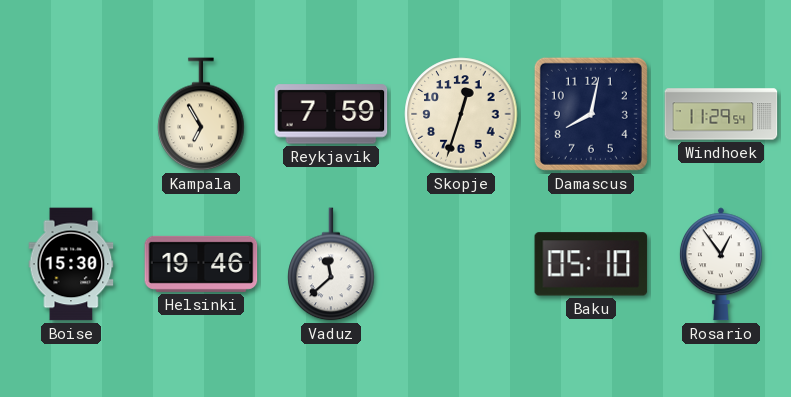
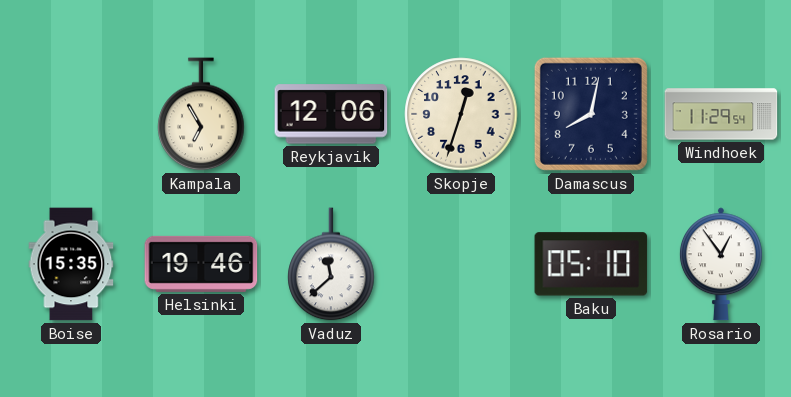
Reykjavik: 7:59 -> 12:06
Boise: 15:30 -> 15:35
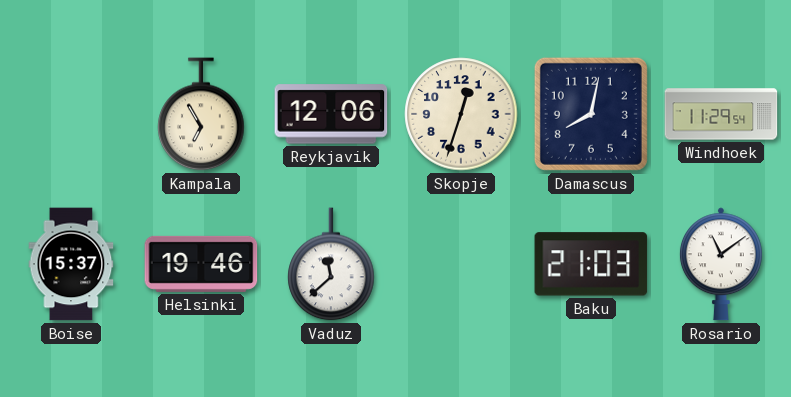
Boise: 15:35 -> 15:37
Baku: 05:10 -> 21:03
Rosario: 12:54 -> 11:09
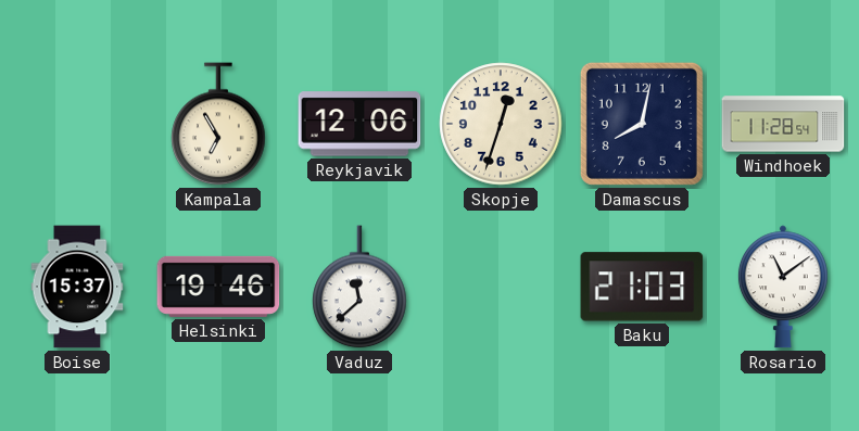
Windhoek: 11:29 -> 11:28
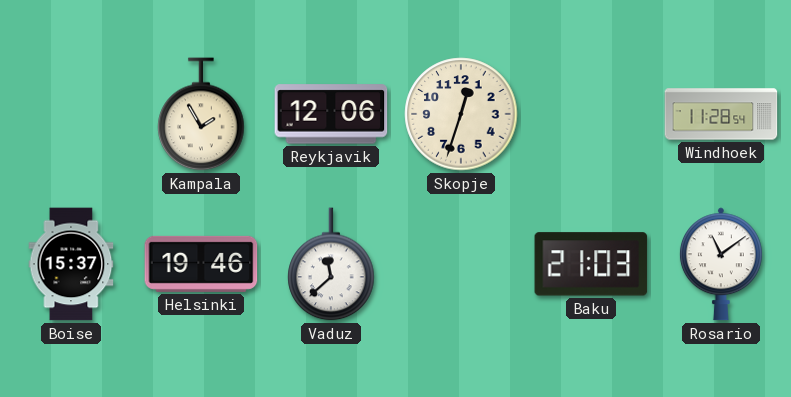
Kampala: 6:55 -> 1:55
Damascus: 8:02 -> none
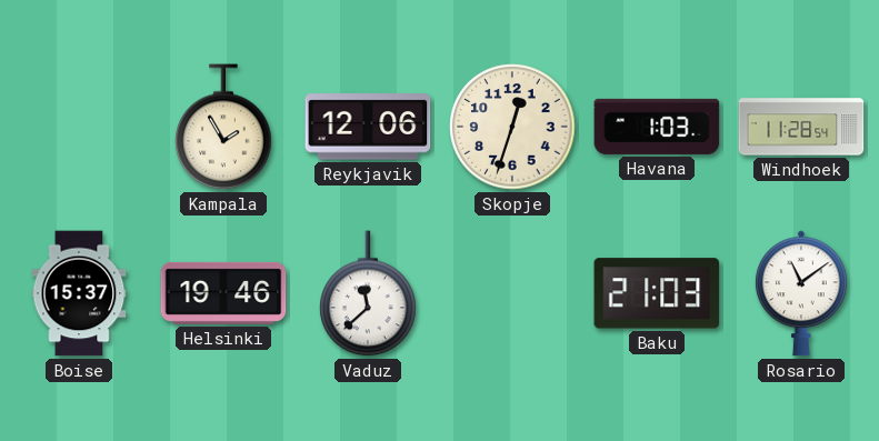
Havana: none -> 1:03
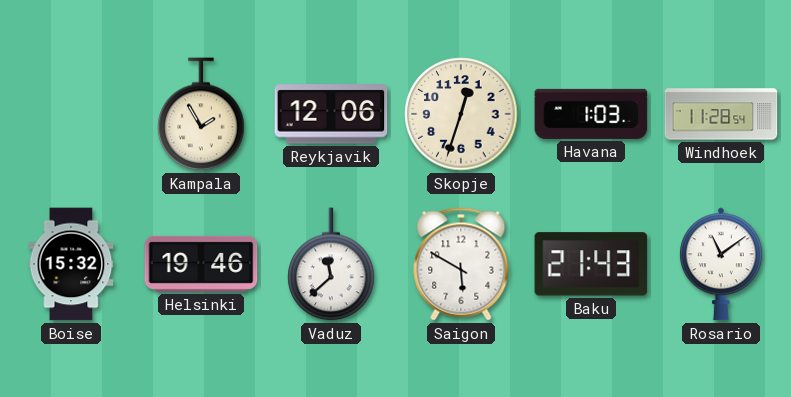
Boise: 15:37 -> 15:32
Saigon: none -> 5:50
Baku: 21:03 -> 21:43
